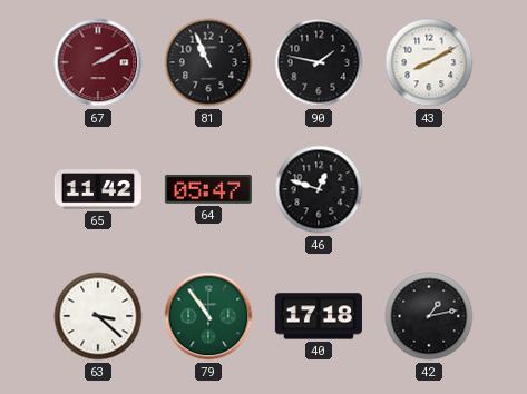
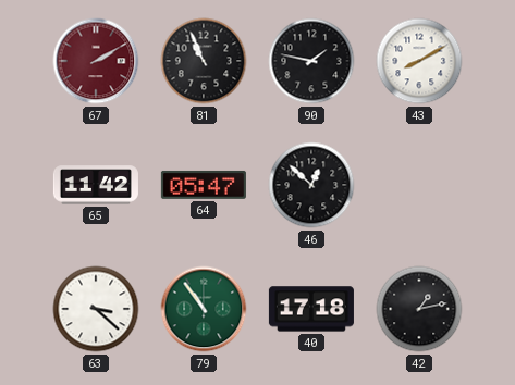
46: 12:48 -> 12:52
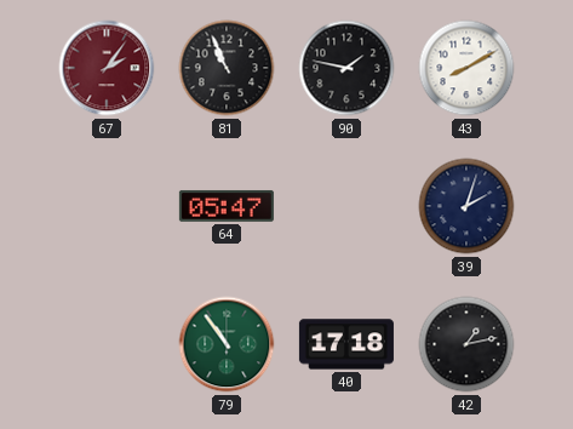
67: 2:10 -> 2:06
65: 11:42 -> none
46: 12:52 -> none
39: none -> 2:03
63: 3:22 -> none
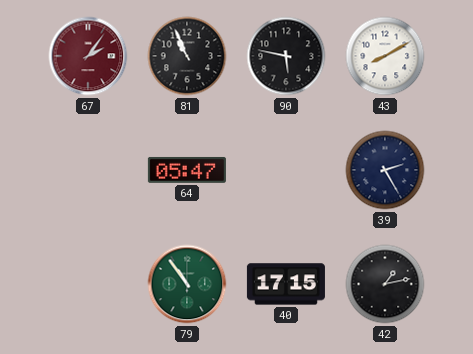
90: 1:47 -> 5:47
39: 2:03 -> 2:25
40: 17:18 -> 17:15
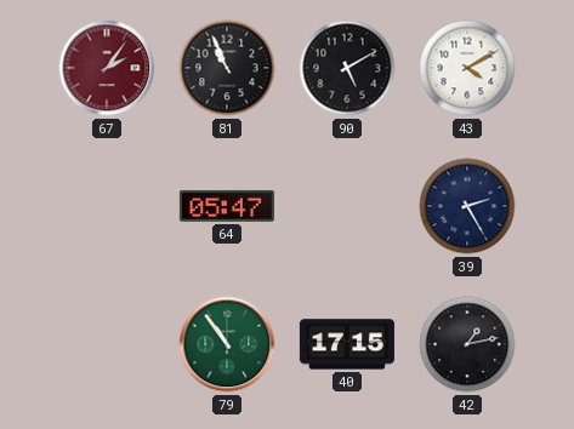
90: 5:47 -> 5:10
43: 8:10 -> 4:10
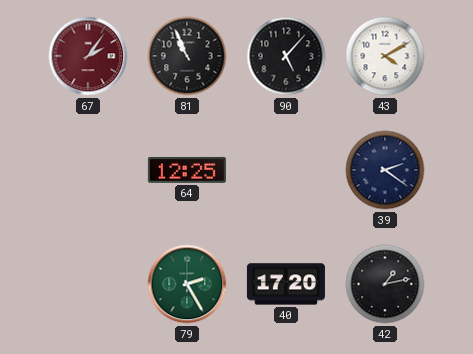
90: 5:10 -> 5:07
64: 05:47 -> 12:25
39: 2:25 -> 2:21
79: 10:54 -> 2:25
40: 17:15 -> 17:20
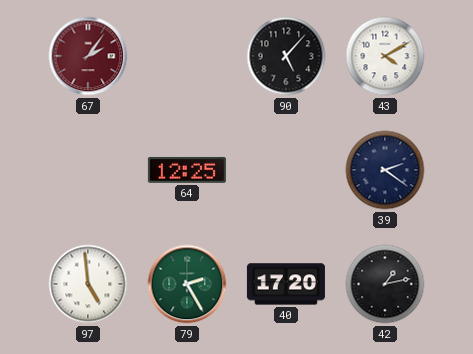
81: 10:56 -> none
97: none -> 4:59
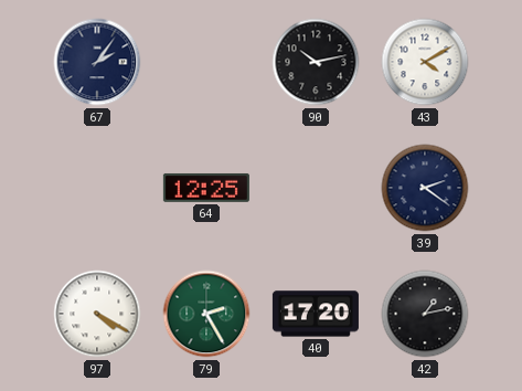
67 dial: burgundy -> navy
90: 5:07 -> 10:13
97: 4:59 -> 4:20
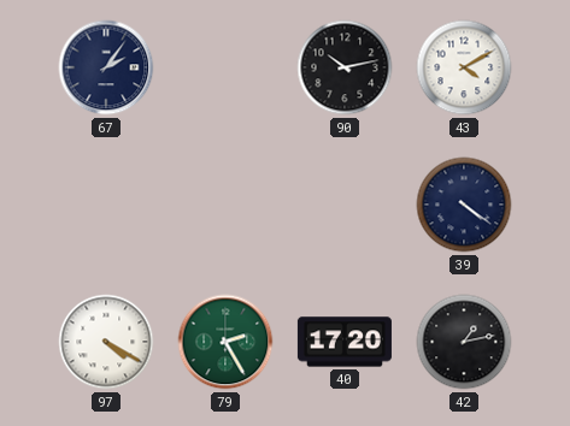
64: 12:25 -> none
39: 2:21 -> 4:21
